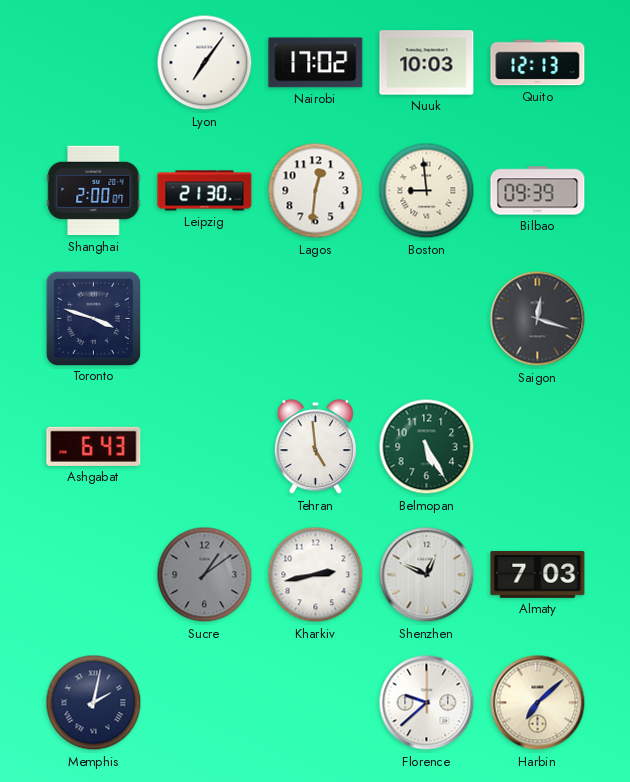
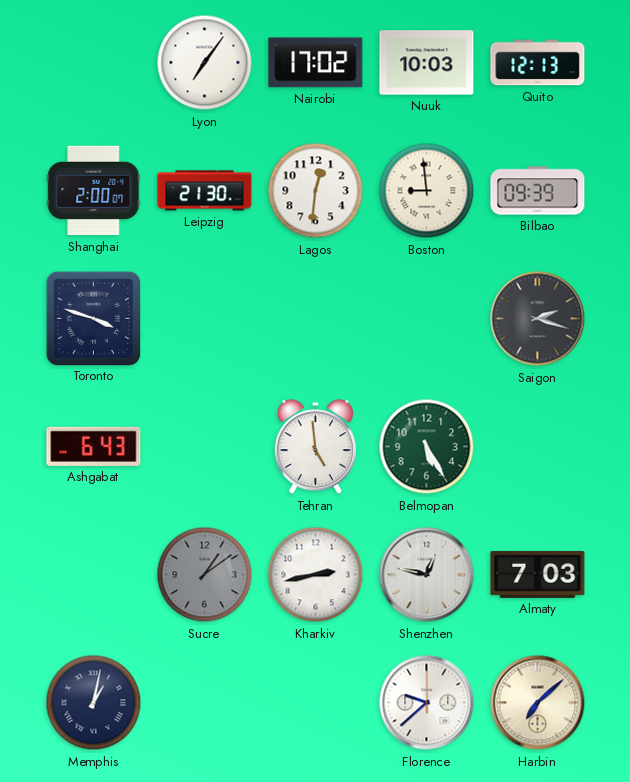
Saigon: 12:18 -> 2:18
Shenzhen: 12:49 -> 12:47
Memphis: 2:02 -> 1:02
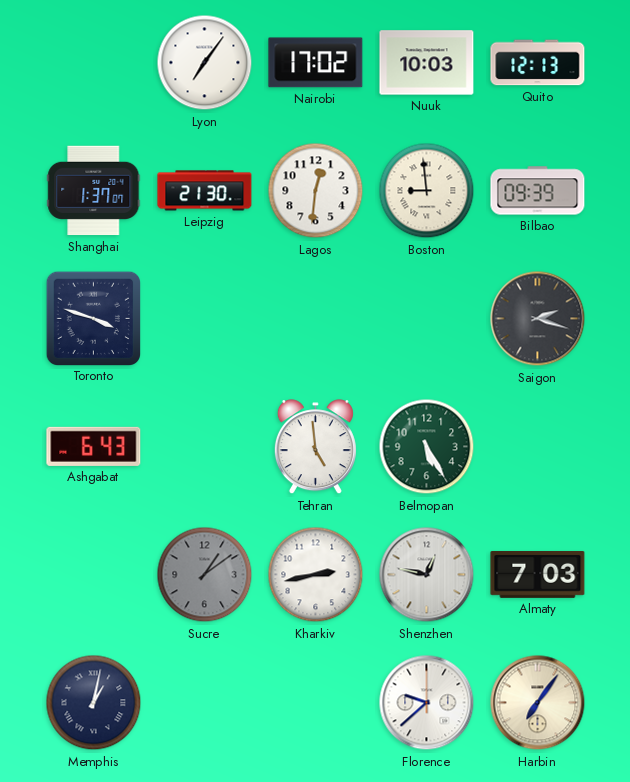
Shanghai: 2:00 -> 1:37
Harbin: 7:08 -> 7:06
